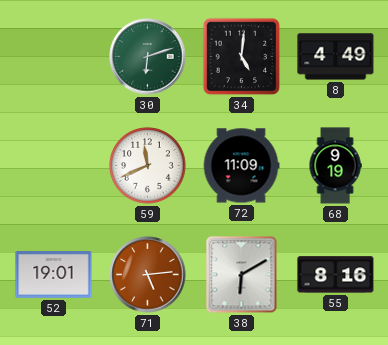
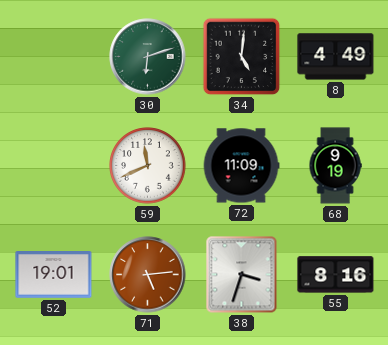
38: 6:10 -> 3:33
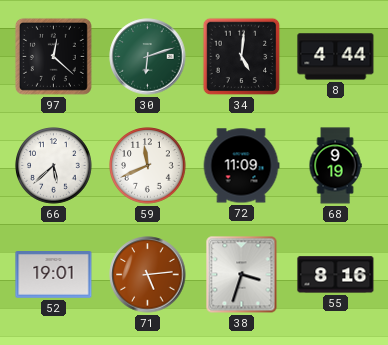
97: none -> 12:22
8: 4:49 -> 4:44
66: none -> 5:38
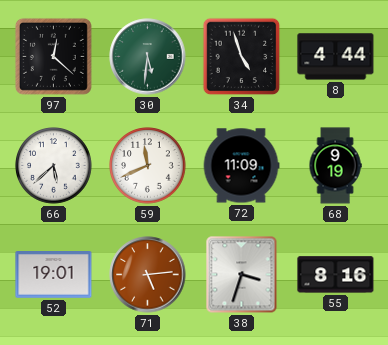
30: 6:12 -> 5:31
34: 5:01 -> 4:57
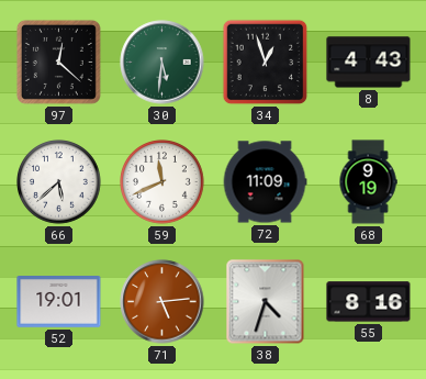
34: 4:57 -> 12:57
8: 4:44 -> 4:43
38: 3:33 -> 4:33
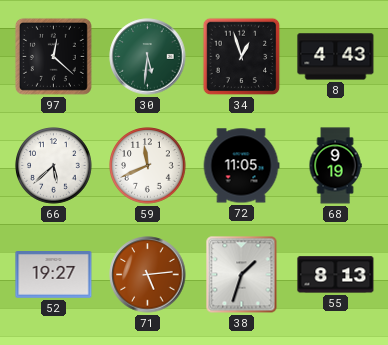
72: 11:09 -> 11:05
52: 19:01 -> 19:27
38: 4:33 -> 1:33
55: 8:16 -> 8:13
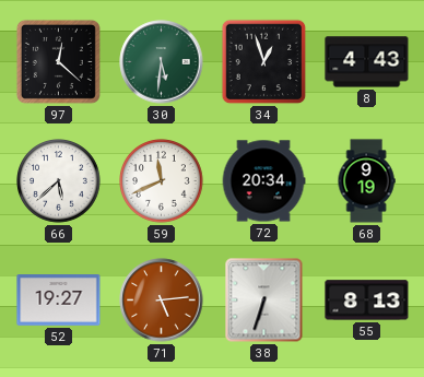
72: 11:05 -> 20:34
38: 1:33 -> 6:33
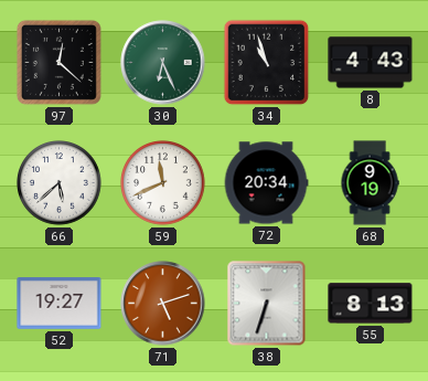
30: 5:31 -> 6:26
34: 12:57 -> 10:57
71: 5:14 -> 5:12
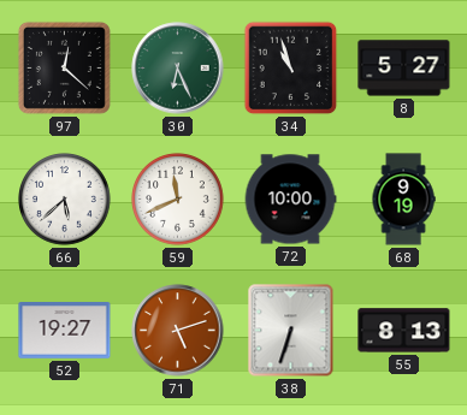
8: 4:43 -> 5:27
72: 20:34 -> 10:00
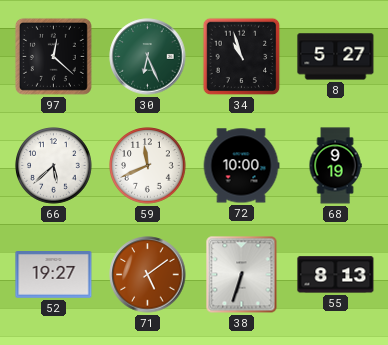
71: 5:12 -> 5:09
